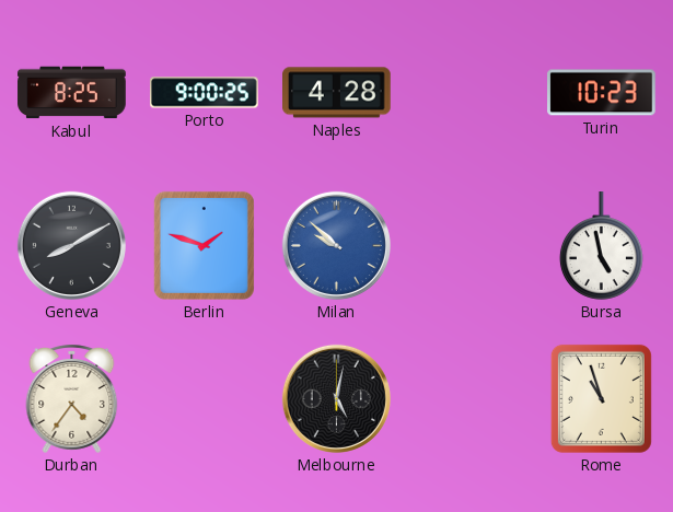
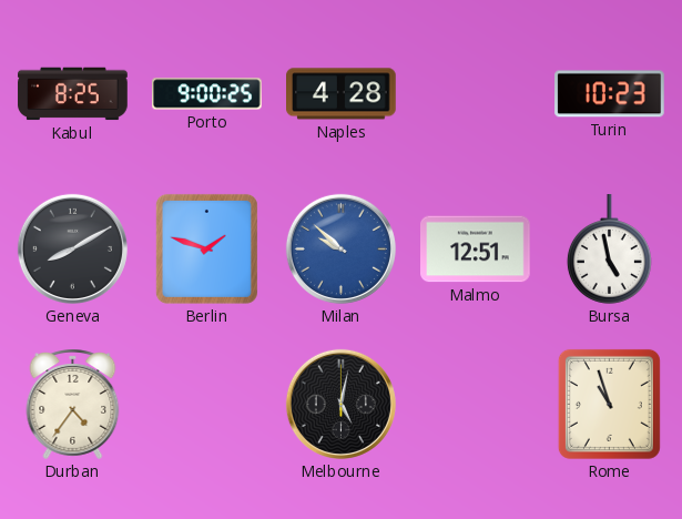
Malmo: none -> 12:51
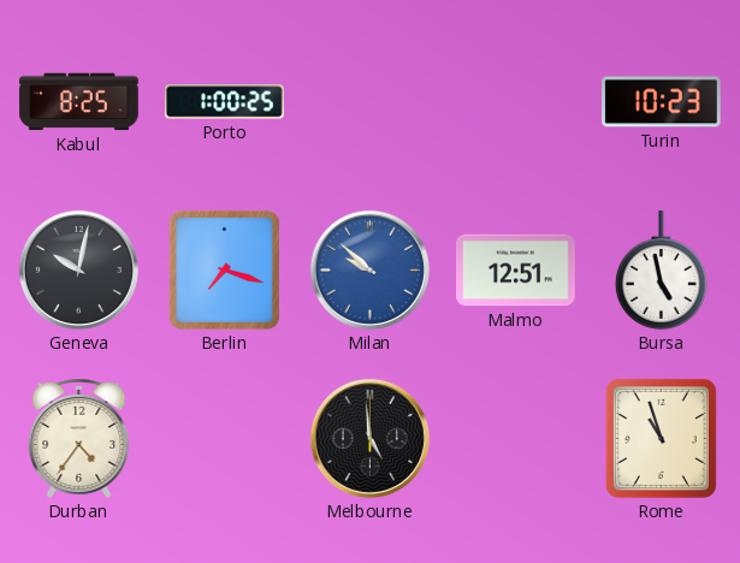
Porto: 9:00 -> 1:00
Naples: 4:28 -> none
Geneva: 8:10 -> 10:02
Berlin: 1:48 -> 7:18
Melbourne: 5:02 -> 4:59
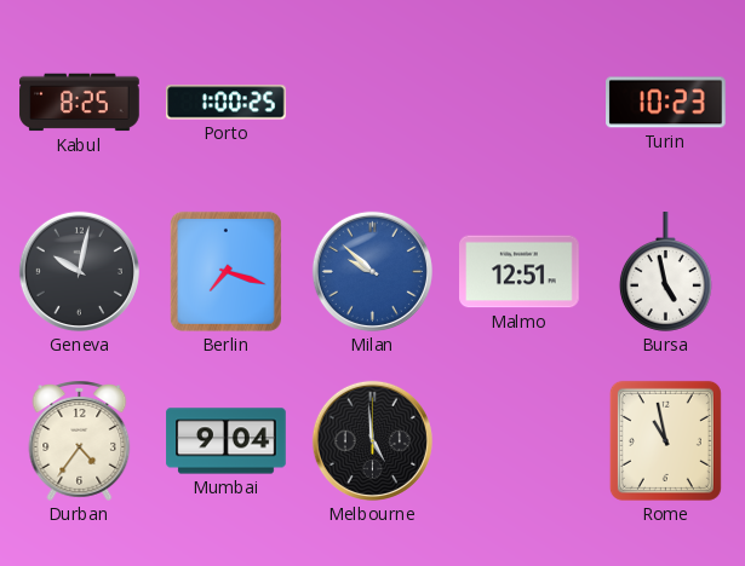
Mumbai: none -> 9:04
Rome: 10:57 -> 10:58
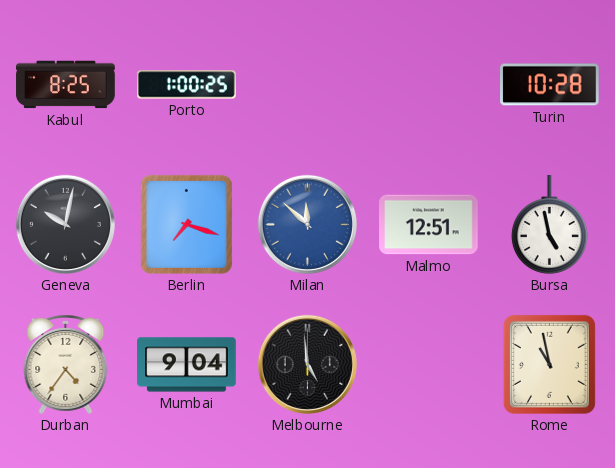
Turin: 10:23 -> 10:28
Milan: 9:52 -> 11:52
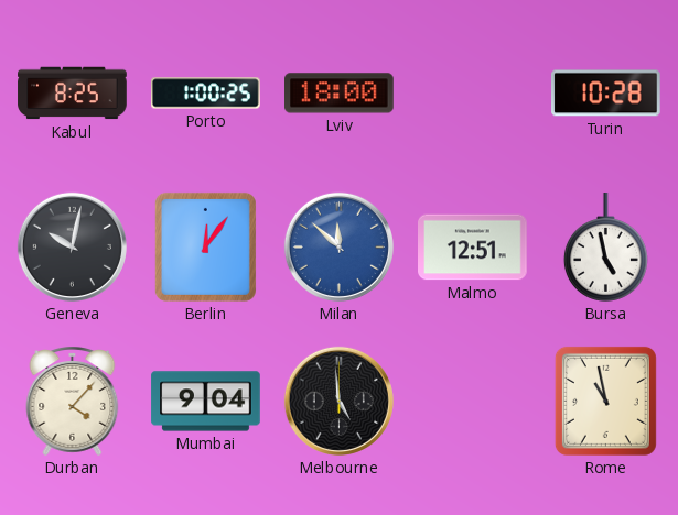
Lviv: none -> 18:00
Berlin: 7:18 -> 12:06
Durban: 4:36 -> 4:07
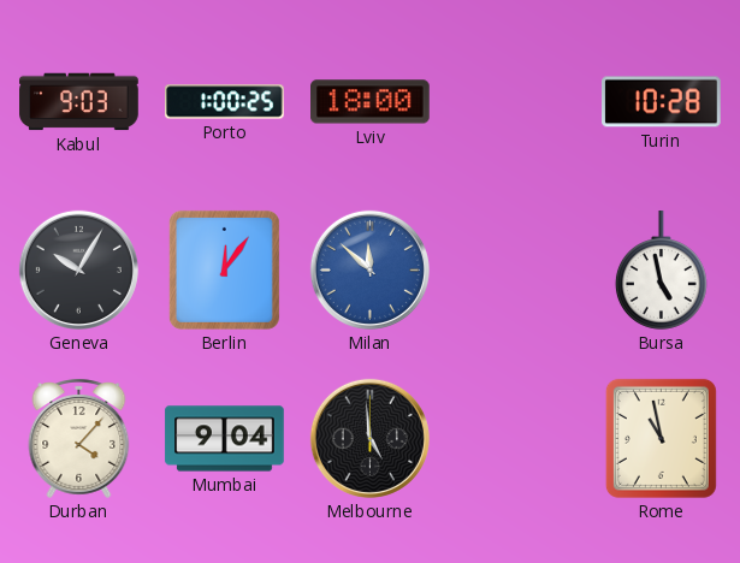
Kabul: 8:25 -> 9:03
Geneva: 10:02 -> 10:05
Malmo: 12:51 -> none
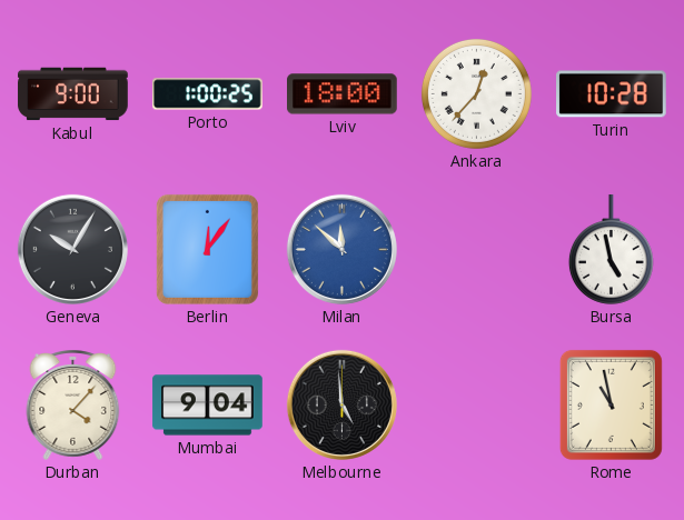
Kabul: 9:03 -> 9:00
Ankara: none -> 12:37
